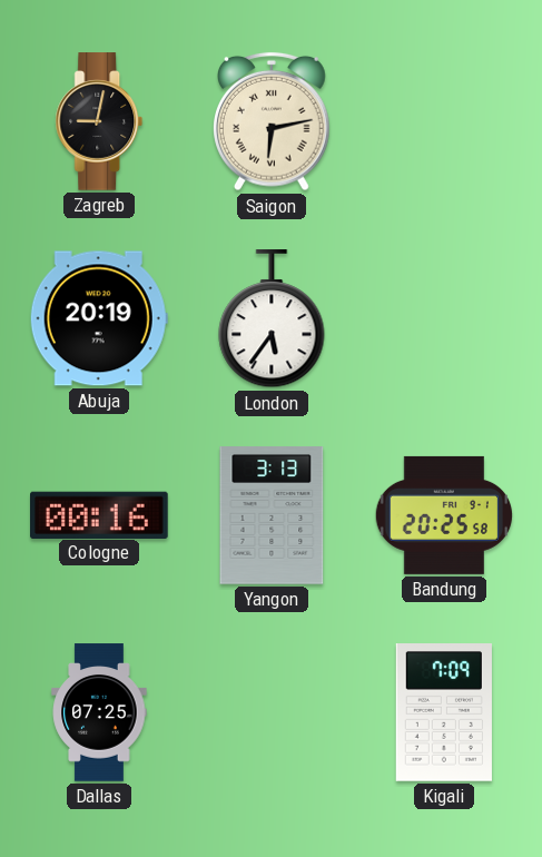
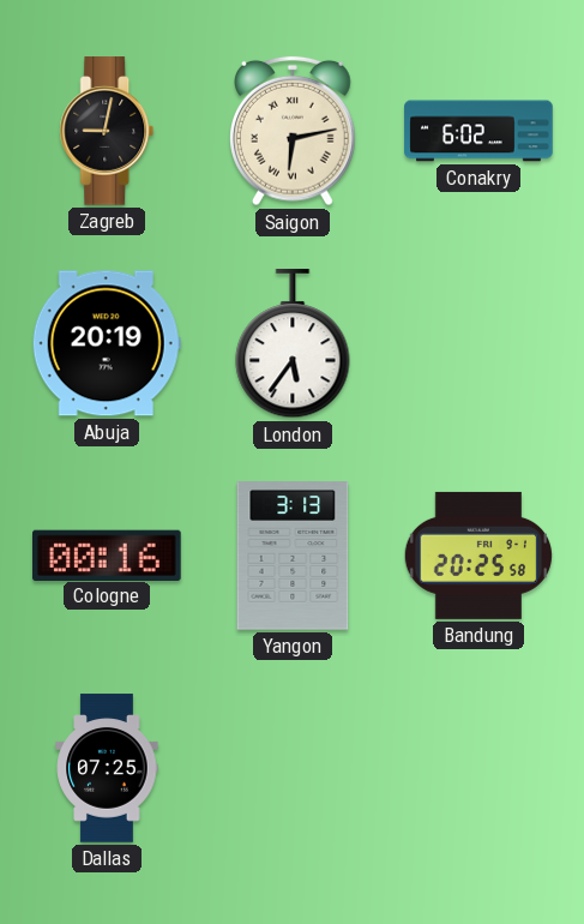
Conakry: none -> 6:02
Kigali: 7:09 -> none
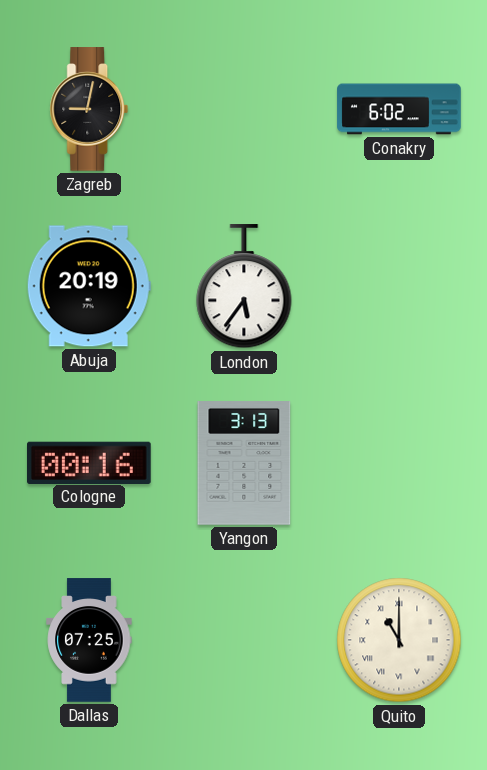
Saigon: 6:13 -> none
Bandung: 20:25 -> none
Quito: none -> 11:00
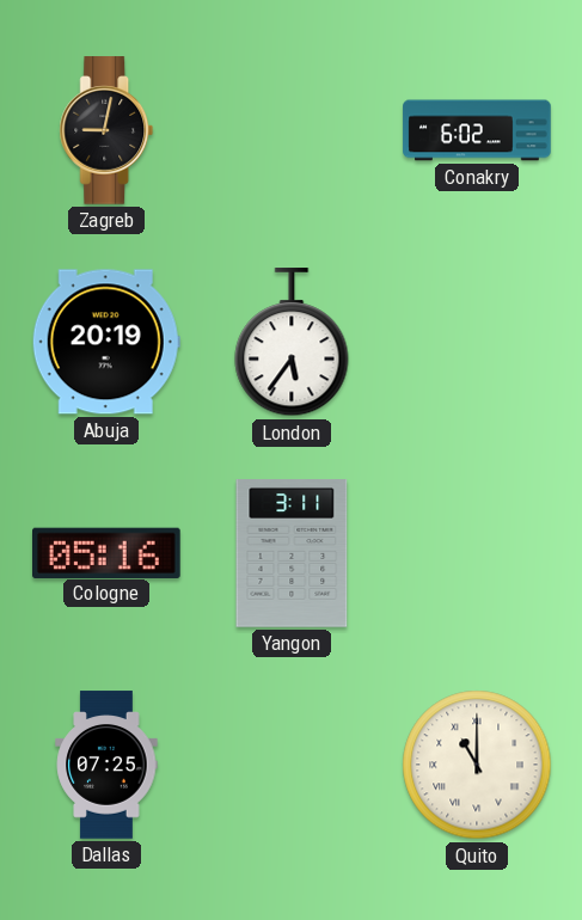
Cologne: 00:16 -> 05:16
Yangon: 3:13 -> 3:11
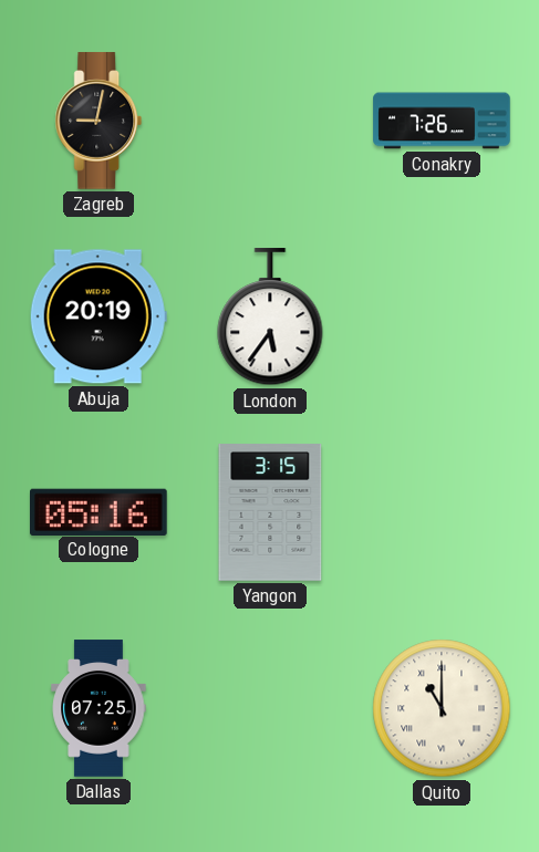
Conakry: 6:02 -> 7:26
Yangon: 3:11 -> 3:15
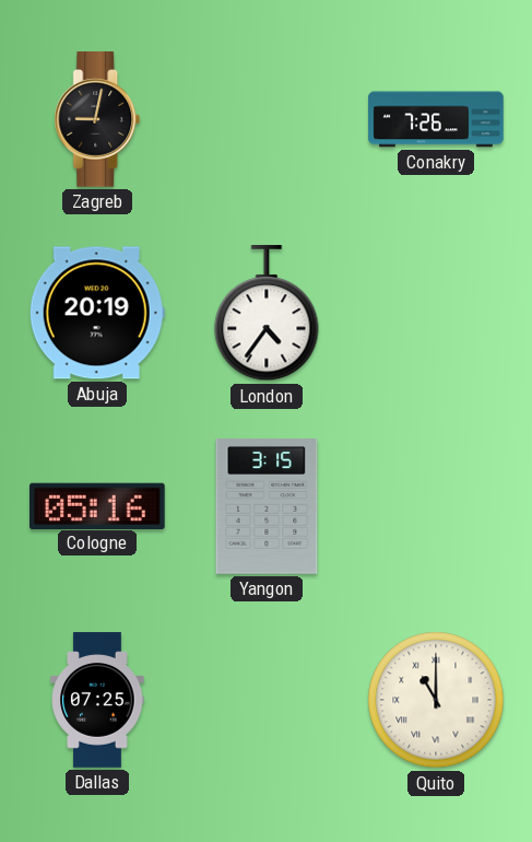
London: 5:36 -> 4:36
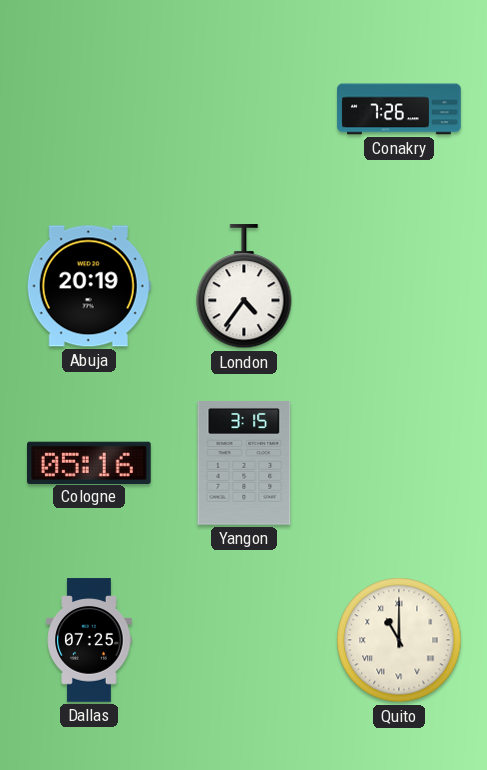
Zagreb: 9:02 -> none
